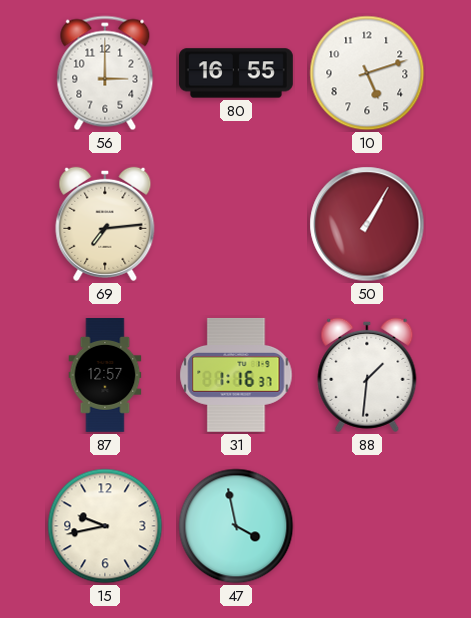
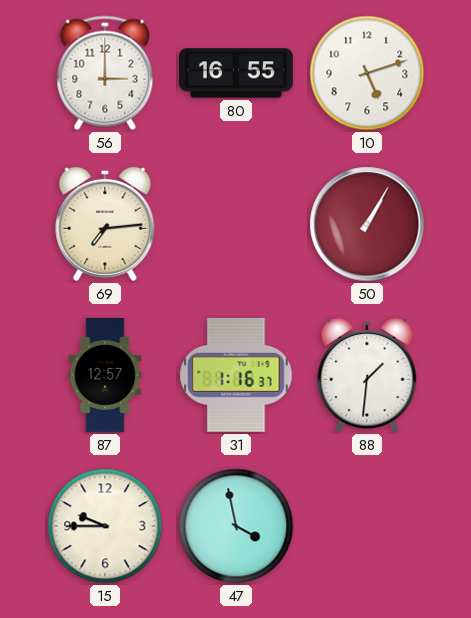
15: 9:43 -> 9:45
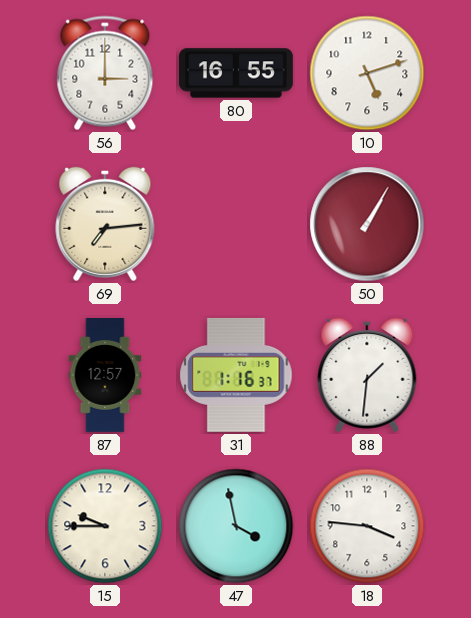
18: none -> 3:46
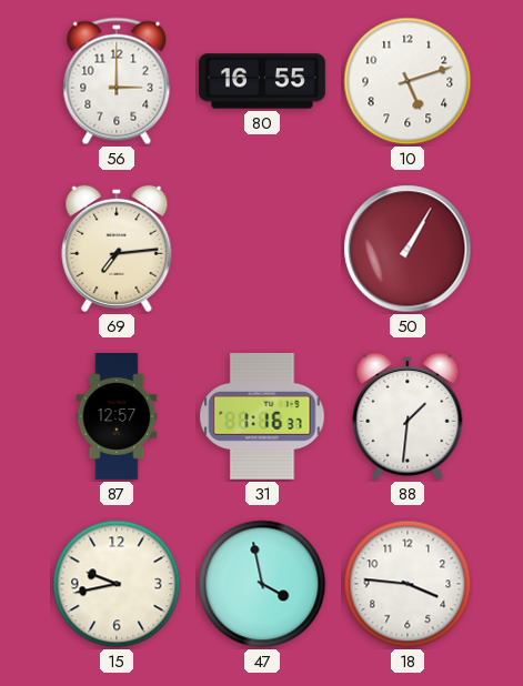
15: 9:45 -> 9:43
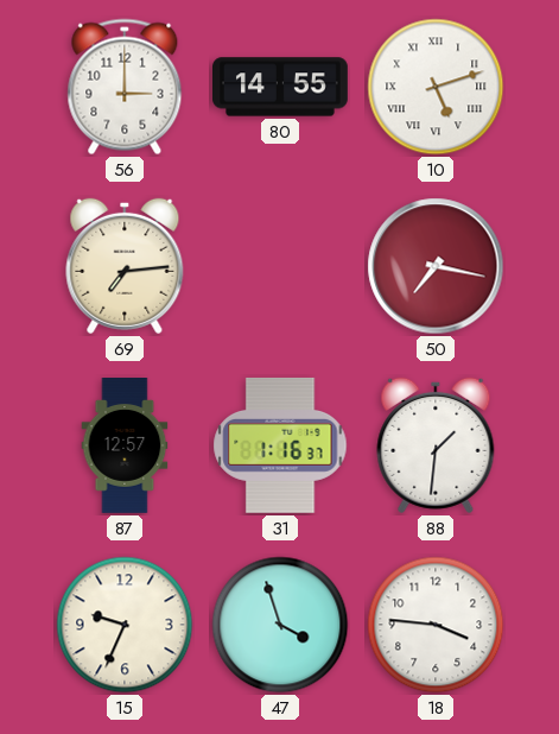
80: 16:55 -> 14:55
10 numerals: Arabic -> Roman
50: 1:05 -> 7:17
15: 9:43 -> 9:34
47: 3:58 -> 3:57
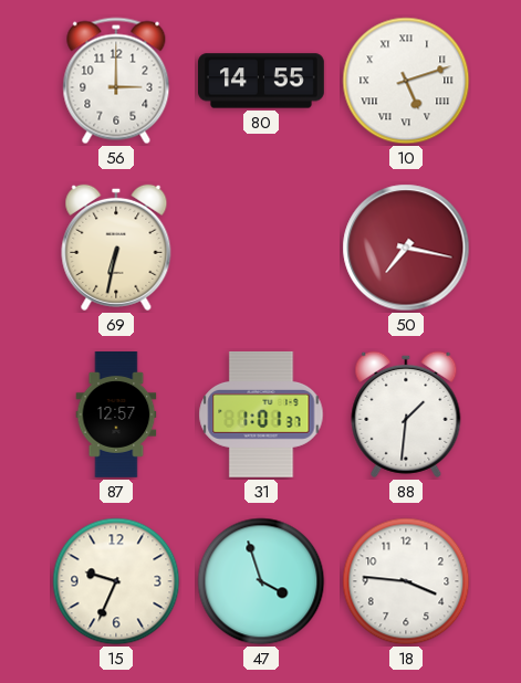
69: 7:14 -> 6:32
31: 1:16 -> 1:01
